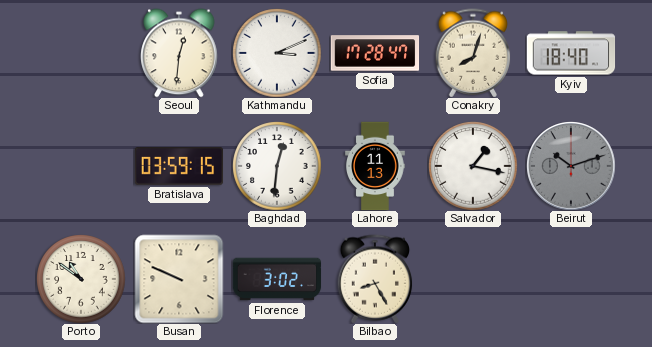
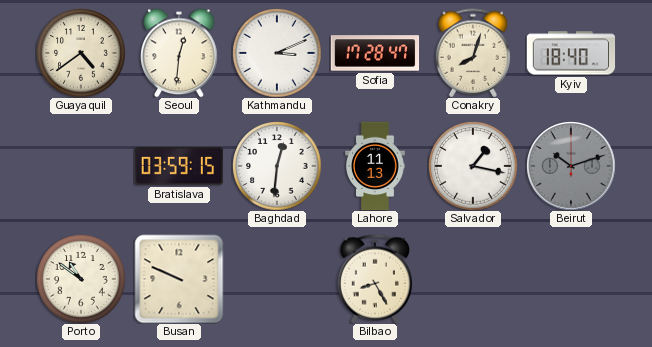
Guayaquil: none -> 4:39
Florence: 3:02 -> none
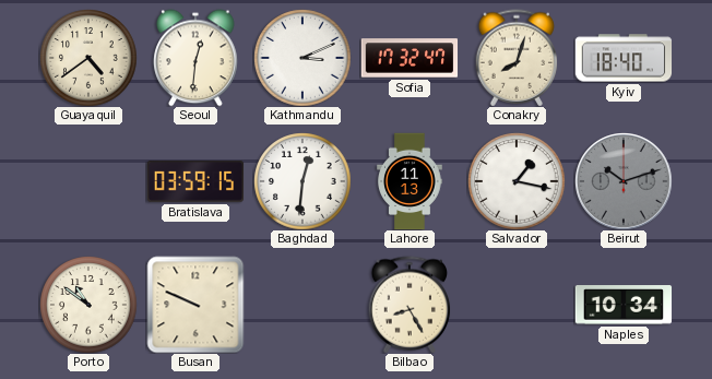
Sofia: 17:28 -> 17:32
Naples: none -> 10:34
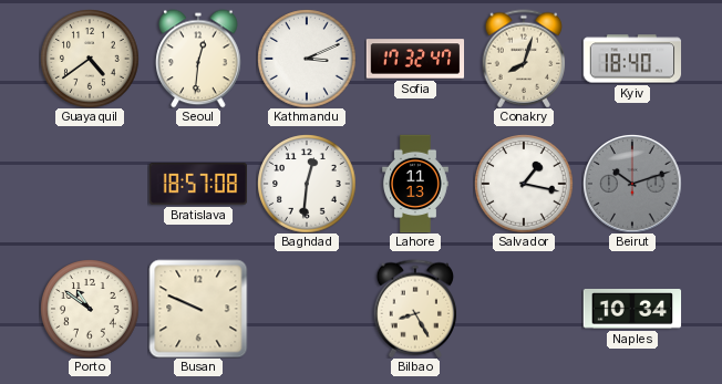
Bratislava: 03:59 -> 18:57
